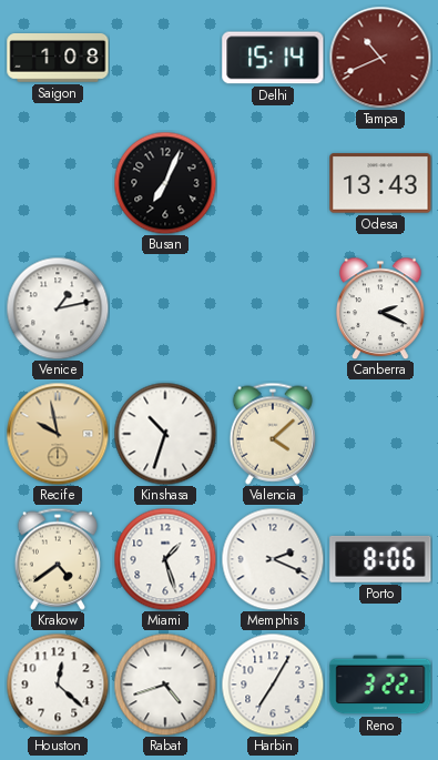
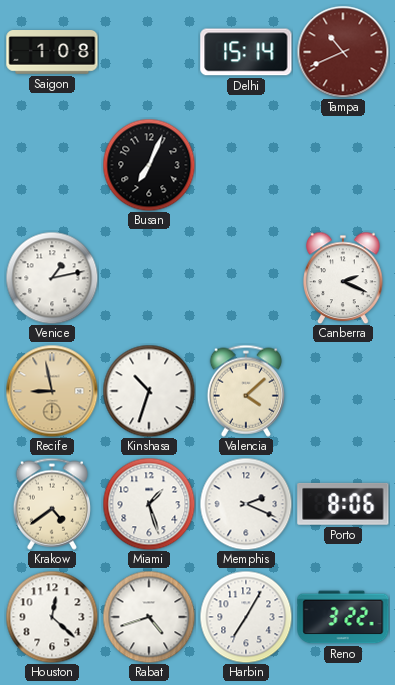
Odesa: 13:43 -> none
Recife: 9:58 -> 8:58
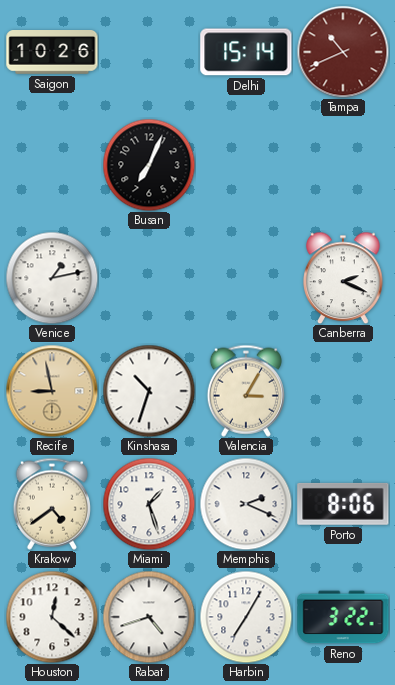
Saigon: 1:08 -> 10:26
Valencia: 4:08 -> 3:05
